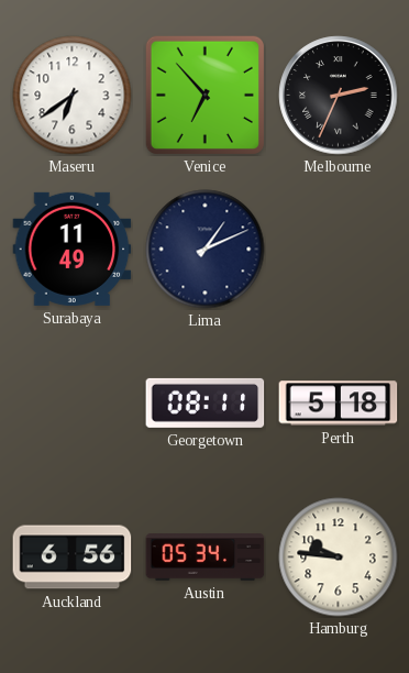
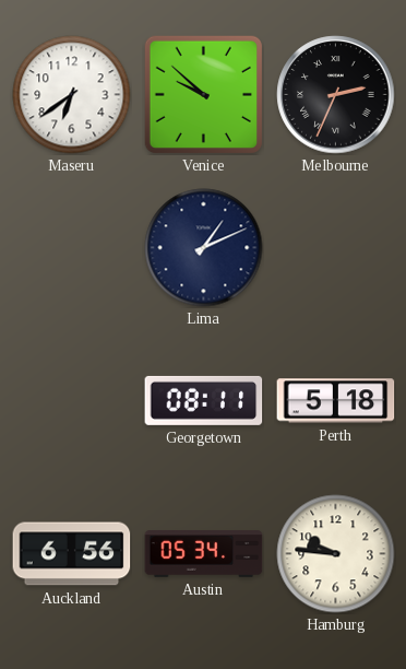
Venice: 6:53 -> 9:52
Surabaya: 11:49 -> none
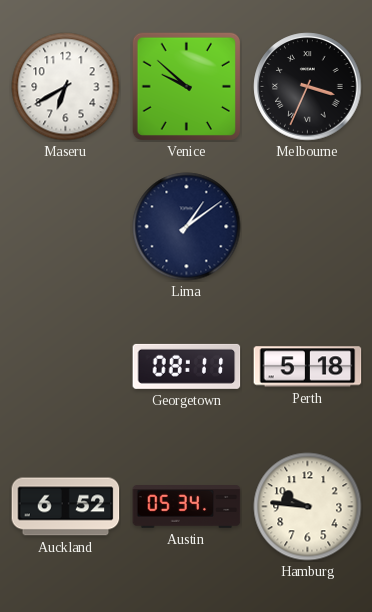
Maseru: 6:39 -> 6:40
Melbourne: 2:34 -> 3:34
Lima: 1:11 -> 1:09
Auckland: 6:56 -> 6:52
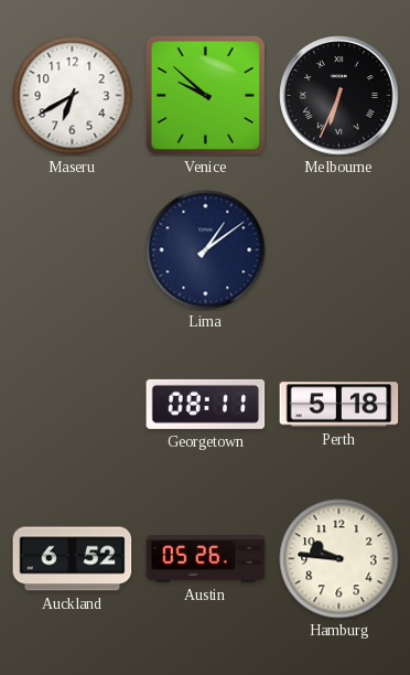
Melbourne: 3:34 -> 6:34
Austin: 05:34 -> 05:26
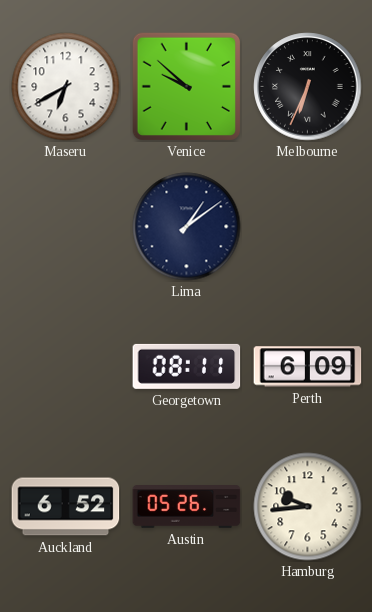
Perth: 5:18 -> 6:09
Hamburg: 9:46 -> 9:44
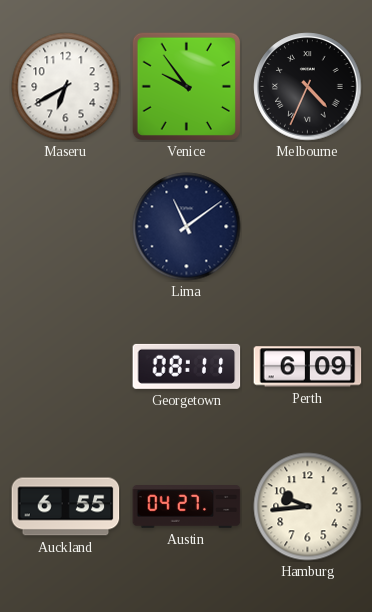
Venice: 9:52 -> 9:54
Melbourne: 6:34 -> 4:34
Lima: 1:09 -> 11:09
Auckland: 6:52 -> 6:55
Austin: 05:26 -> 04:27
